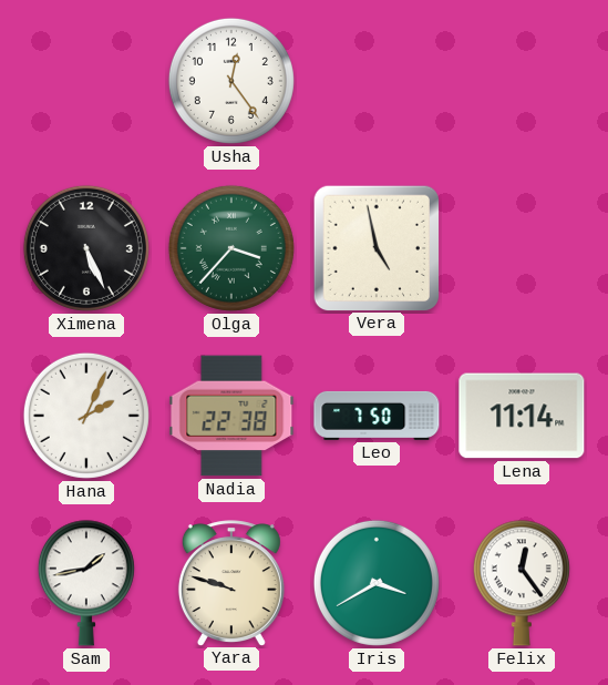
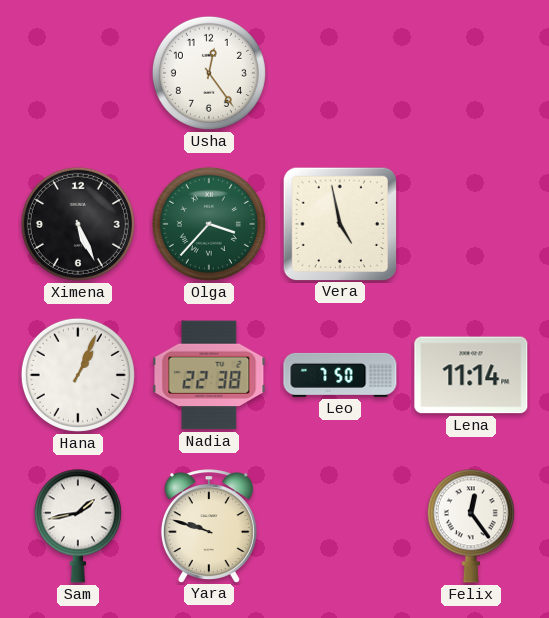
Hana: 2:04 -> 1:04
Iris: 3:40 -> none
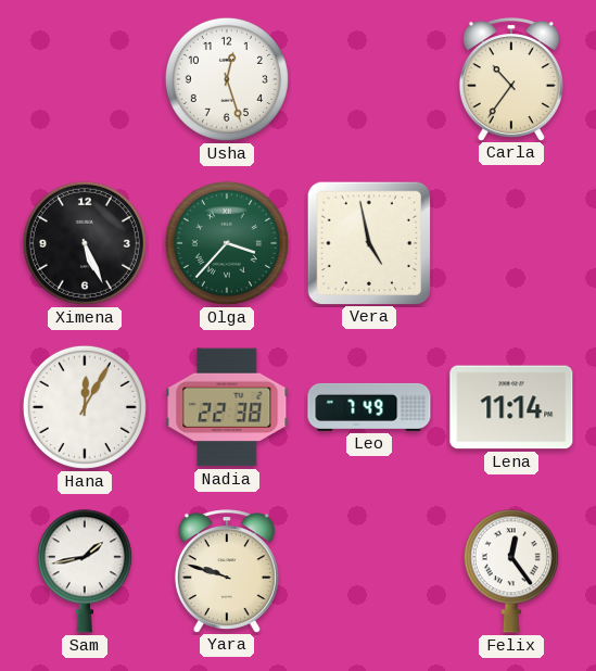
Usha: 12:24 -> 12:27
Carla: none -> 10:36
Hana: 1:04 -> 12:05
Leo: 7:50 -> 7:49
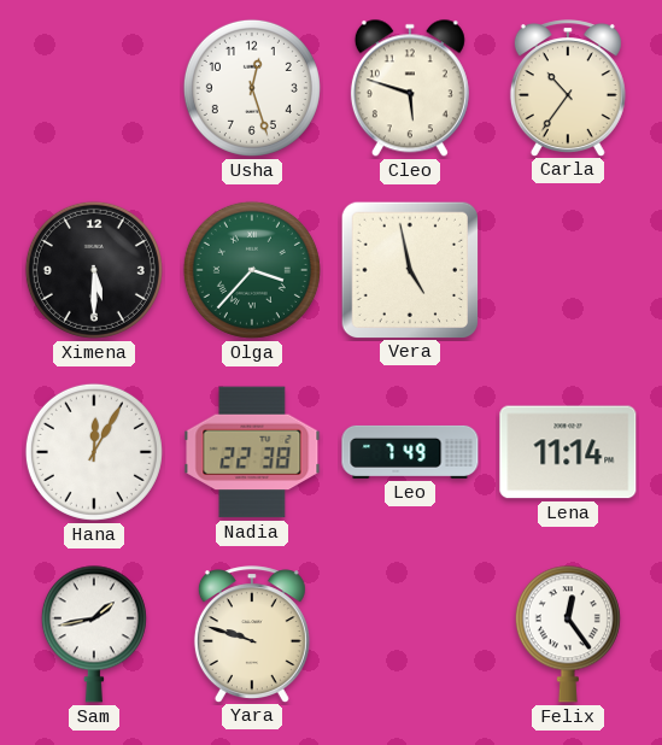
Cleo: none -> 5:48
Ximena: 5:26 -> 5:30
